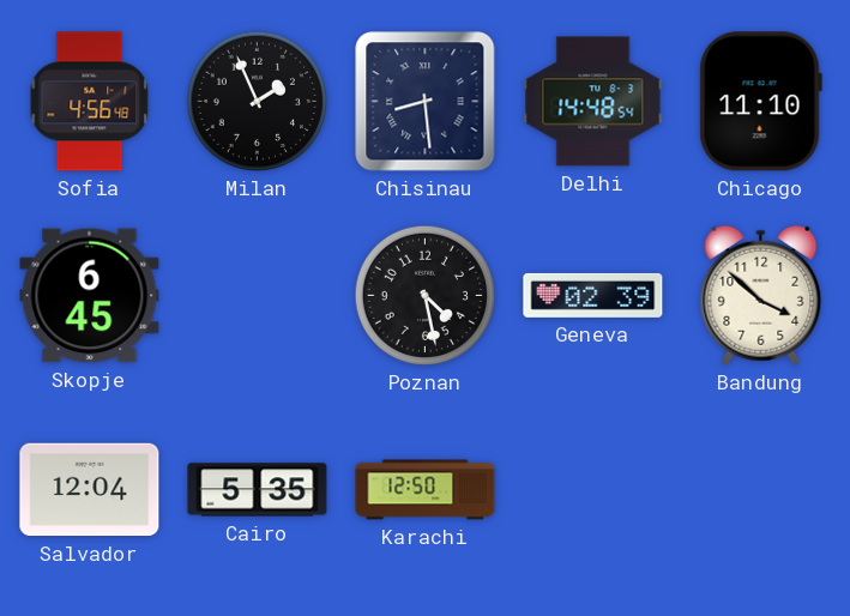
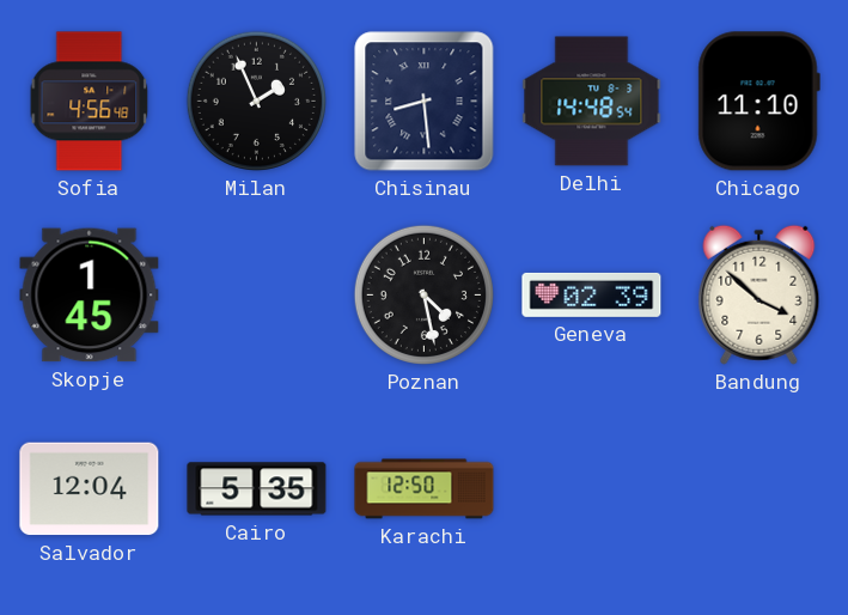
Skopje: 6:45 -> 1:45
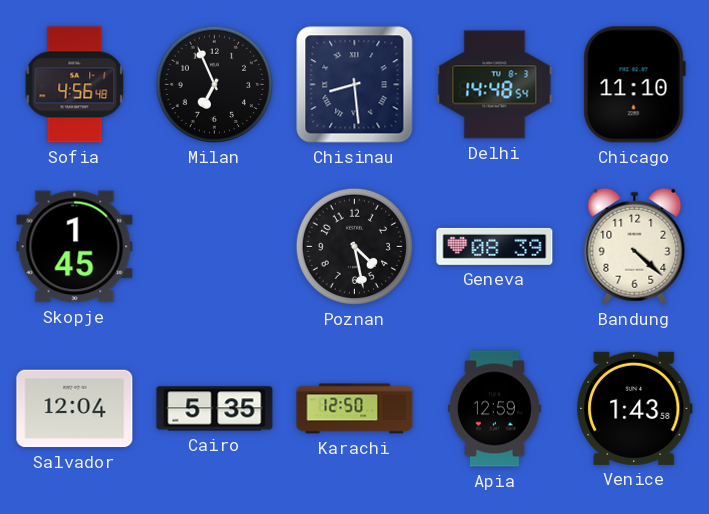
Milan: 1:56 -> 6:56
Geneva: 02:39 -> 08:39
Bandung: 3:52 -> 4:22
Apia: none -> 12:59
Venice: none -> 1:43
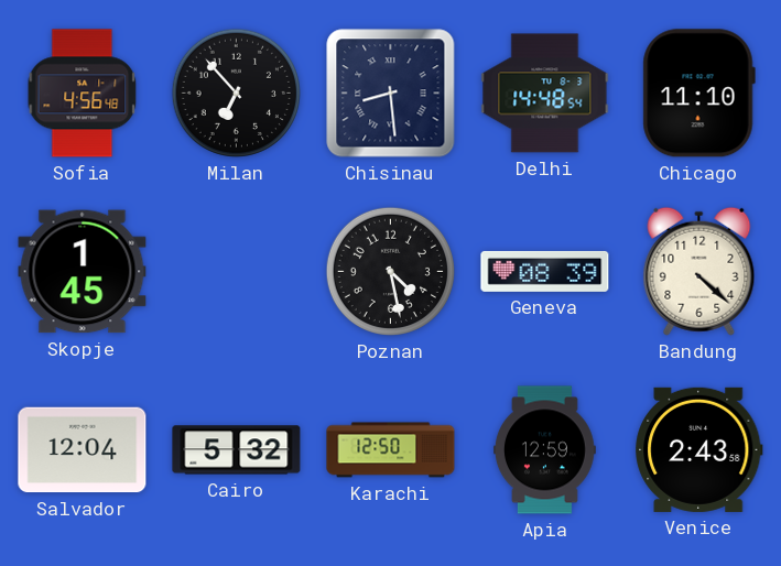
Milan: 6:56 -> 6:53
Cairo: 5:35 -> 5:32
Venice: 1:43 -> 2:43
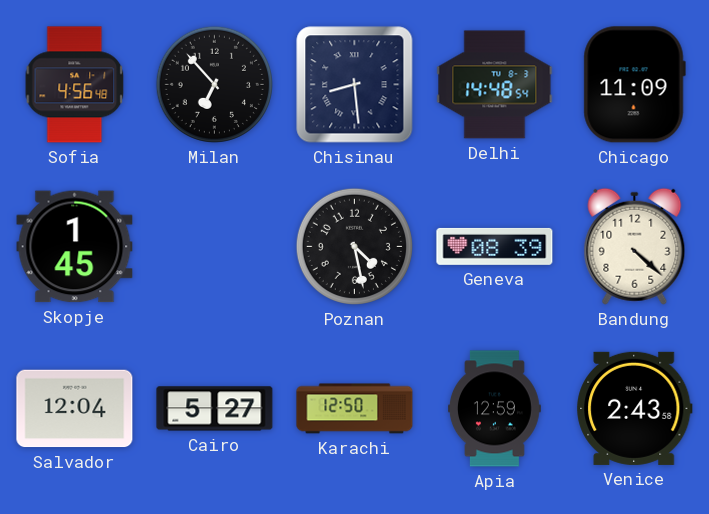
Chicago: 11:10 -> 11:09
Cairo: 5:32 -> 5:27
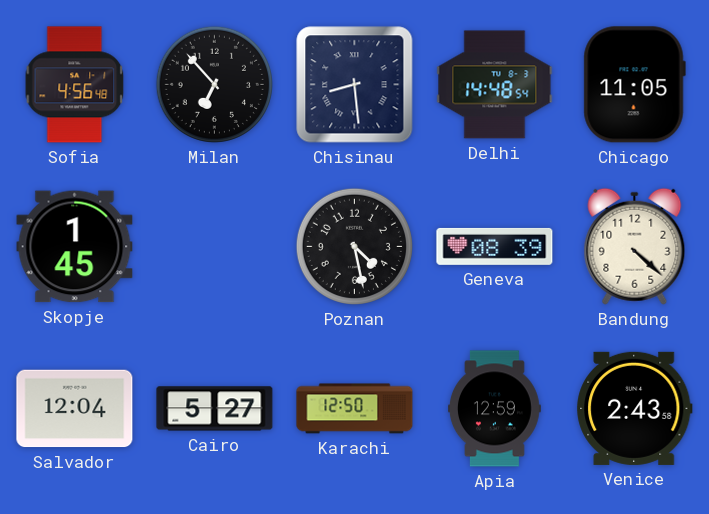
Chicago: 11:09 -> 11:05
